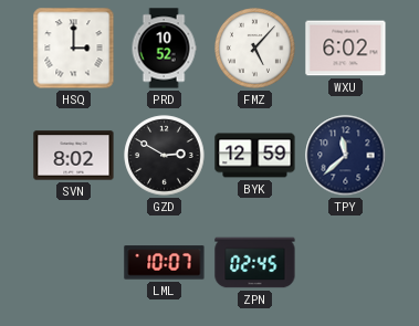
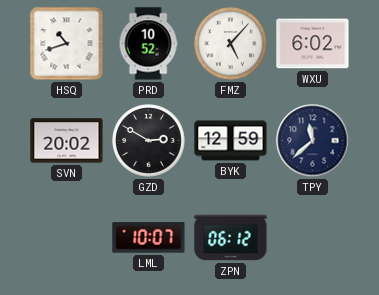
HSQ: 3:00 -> 10:42
SVN: 8:02 -> 20:02
ZPN: 02:45 -> 06:12
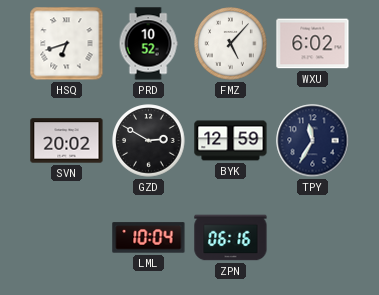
HSQ: 10:42 -> 6:42
TPY: 11:38 -> 11:35
LML: 10:07 -> 10:04
ZPN: 06:12 -> 06:16
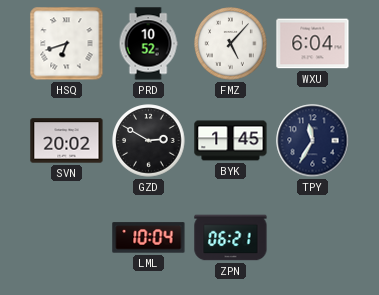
WXU: 6:02 -> 6:04
BYK: 12:59 -> 1:45
ZPN: 06:16 -> 06:21
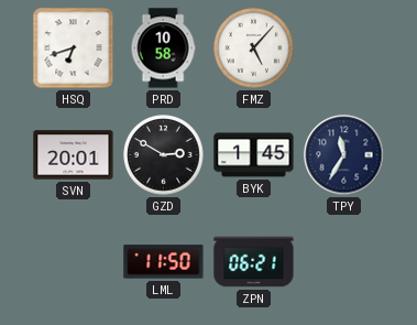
PRD: 10:52 -> 10:58
WXU: 6:04 -> none
SVN: 20:02 -> 20:01
LML: 10:04 -> 11:50
